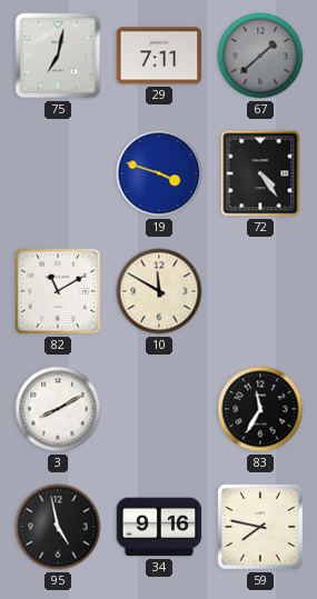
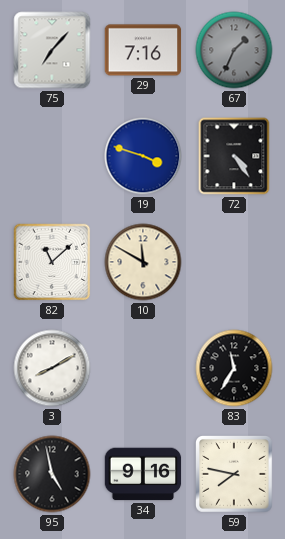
75: 7:02 -> 7:07
29: 7:11 -> 7:16
67: 1:38 -> 1:34
82: 11:10 -> 11:08
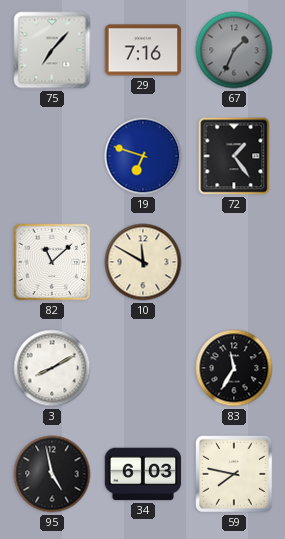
19: 3:48 -> 6:48
72: 4:24 -> 1:24
34: 9:16 -> 6:03
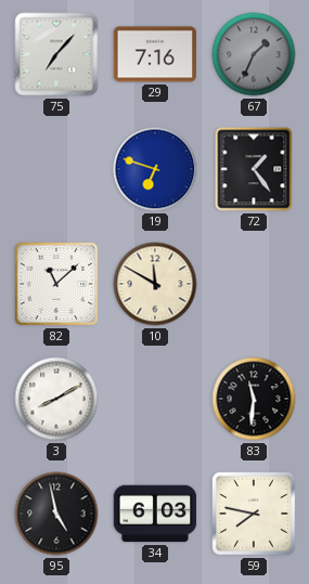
83: 11:35 -> 11:31
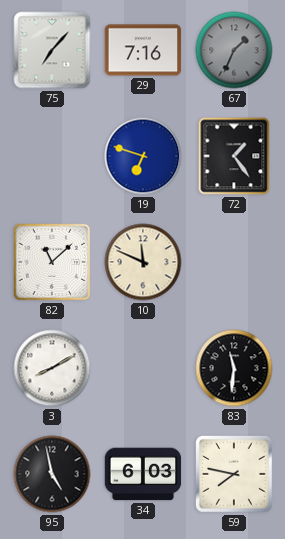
10: 11:50 -> 11:49
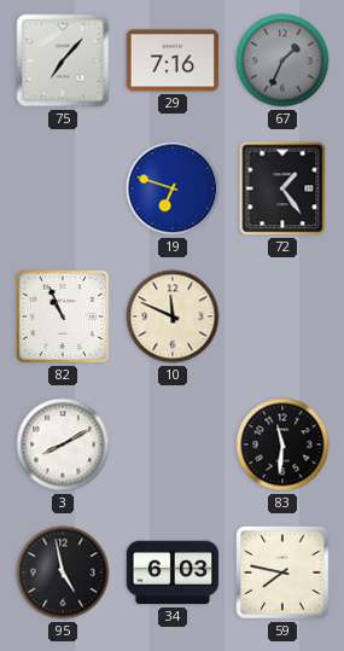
82: 11:08 -> 10:56
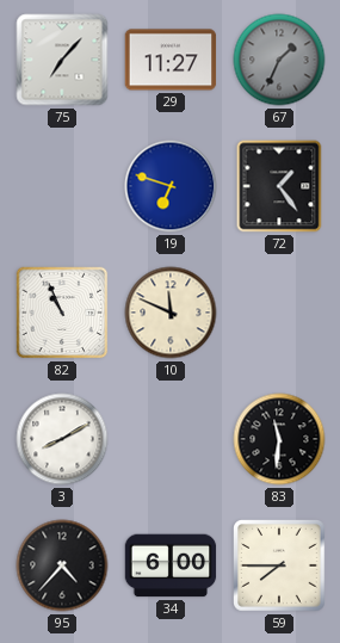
29: 7:16 -> 11:27
95: 4:58 -> 4:37
34: 6:03 -> 6:00
59: 7:47 -> 7:45
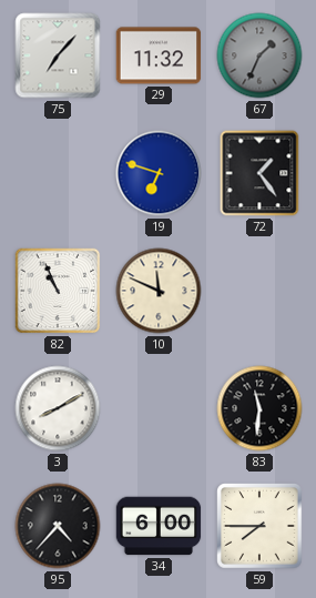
29: 11:27 -> 11:32
